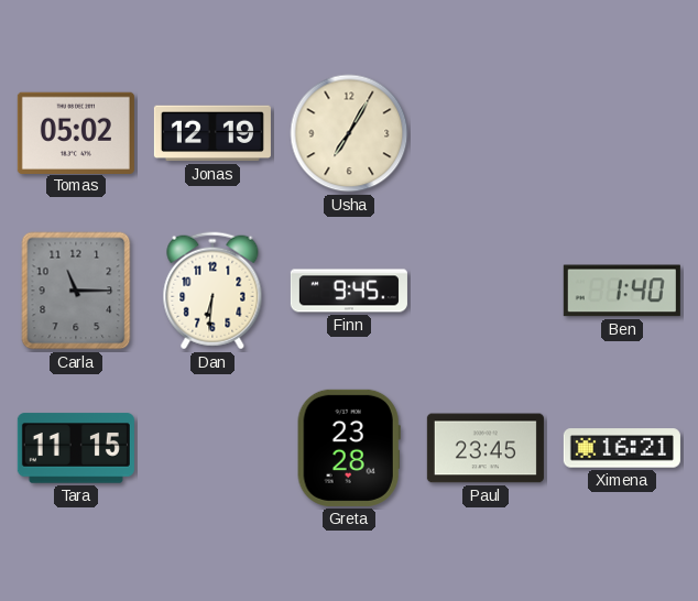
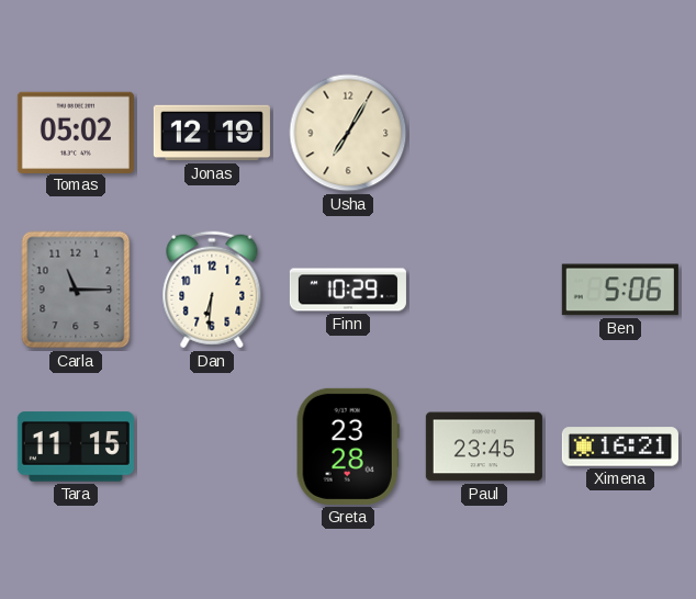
Finn: 9:45 -> 10:29
Ben: 1:40 -> 5:06
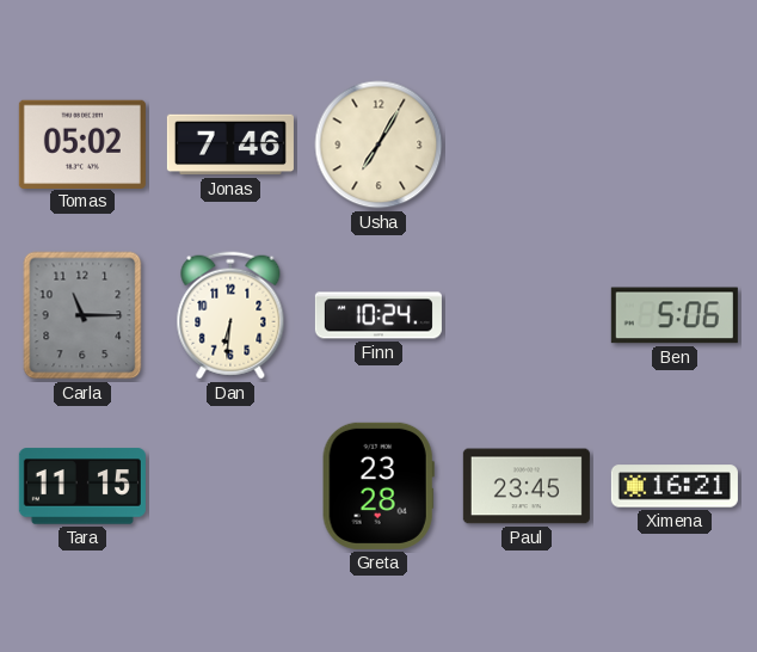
Jonas: 12:19 -> 7:46
Finn: 10:29 -> 10:24
